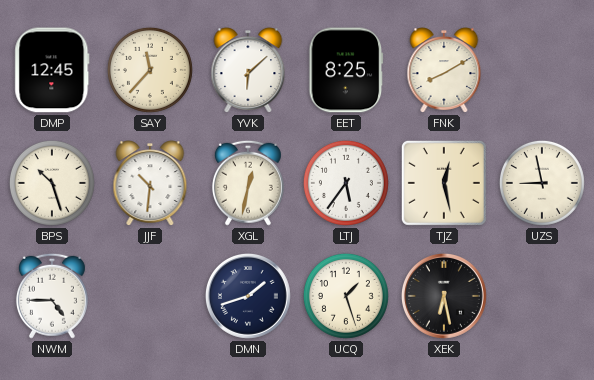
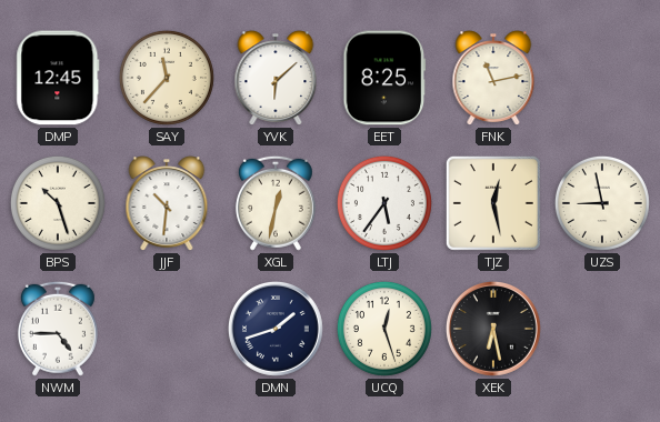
FNK: 8:10 -> 11:13
UCQ: 1:27 -> 12:27
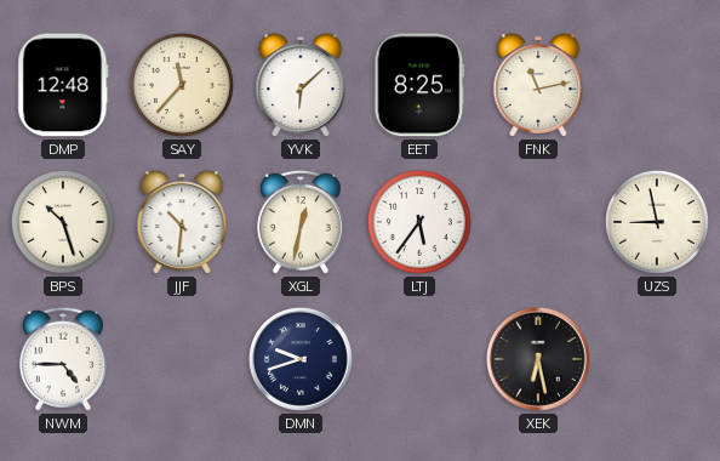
DMP: 12:45 -> 12:48
TJZ: 12:28 -> none
DMN: 1:42 -> 9:42
UCQ: 12:27 -> none
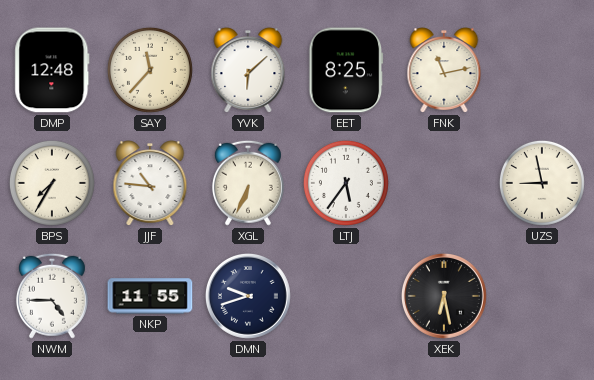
BPS: 10:27 -> 7:35
JJF: 10:31 -> 10:46
XGL: 12:32 -> 6:34
NKP: none -> 11:55
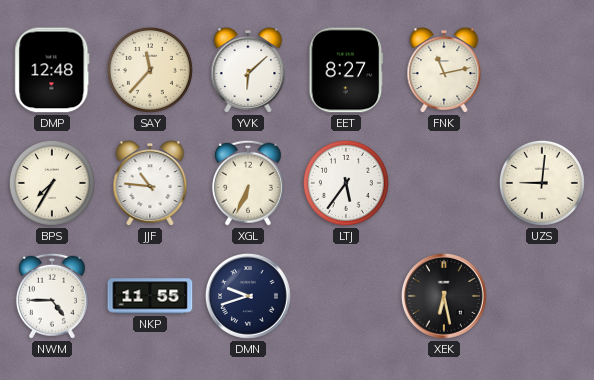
EET: 8:25 -> 8:27
UZS: 8:58 -> 9:01
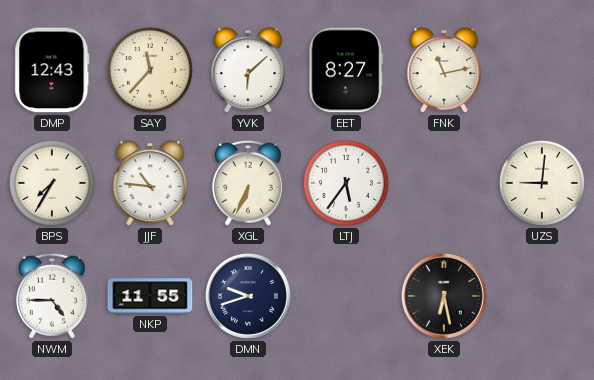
DMP: 12:48 -> 12:43
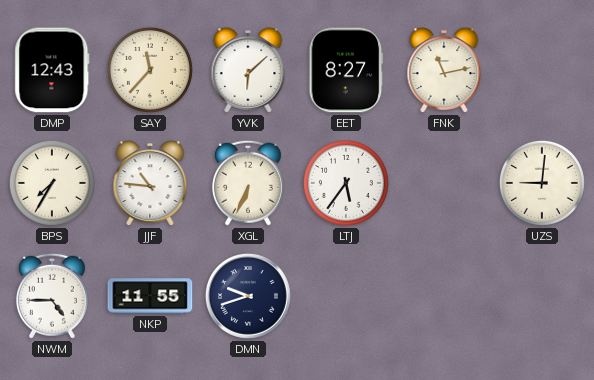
XEK: 6:28 -> none
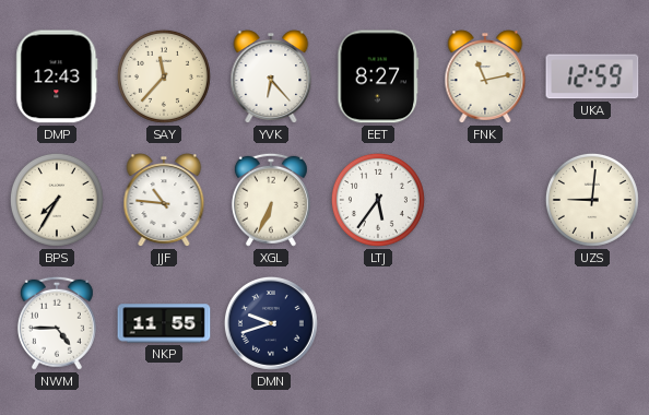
YVK: 6:08 -> 6:23
UKA: none -> 12:59
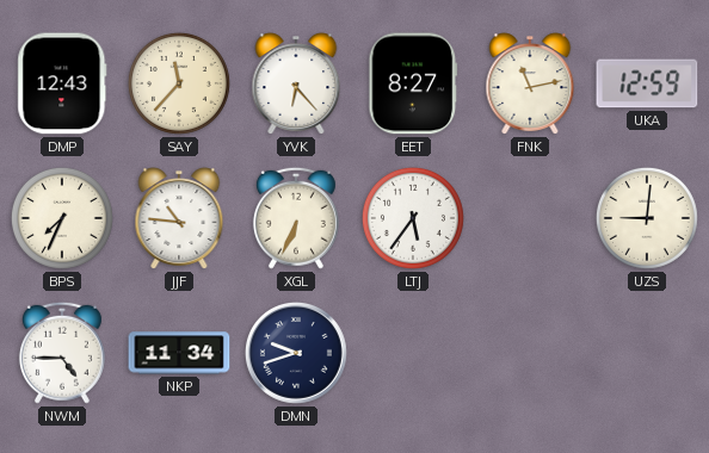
BPS: 7:35 -> 7:34
NKP: 11:55 -> 11:34
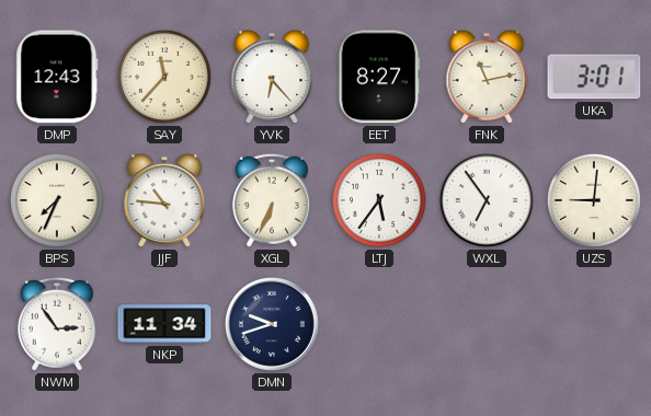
UKA: 12:59 -> 3:01
WXL: none -> 6:54
NWM: 4:45 -> 2:54
